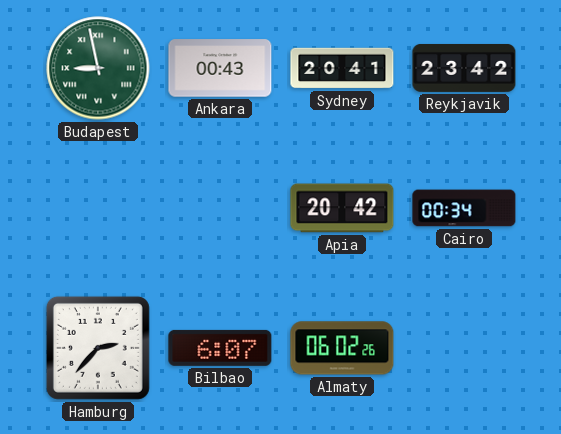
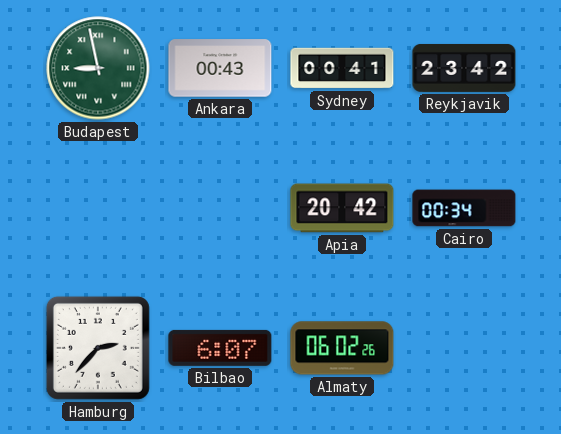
Sydney: 20:41 -> 00:41
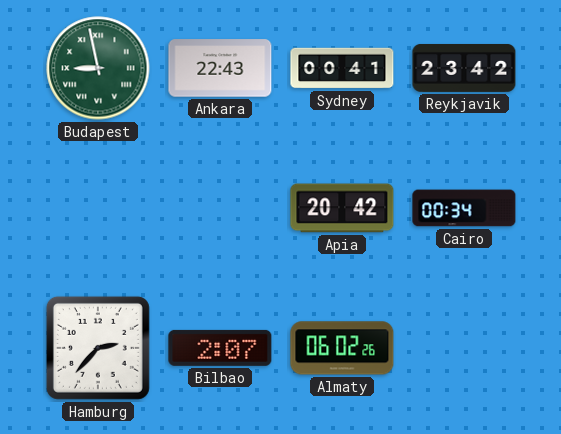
Ankara: 00:43 -> 22:43
Bilbao: 6:07 -> 2:07
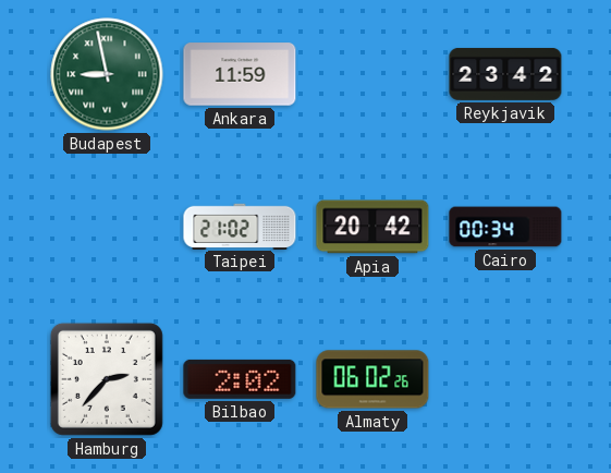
Ankara: 22:43 -> 11:59
Sydney: 00:41 -> none
Taipei: none -> 21:02
Bilbao: 2:07 -> 2:02
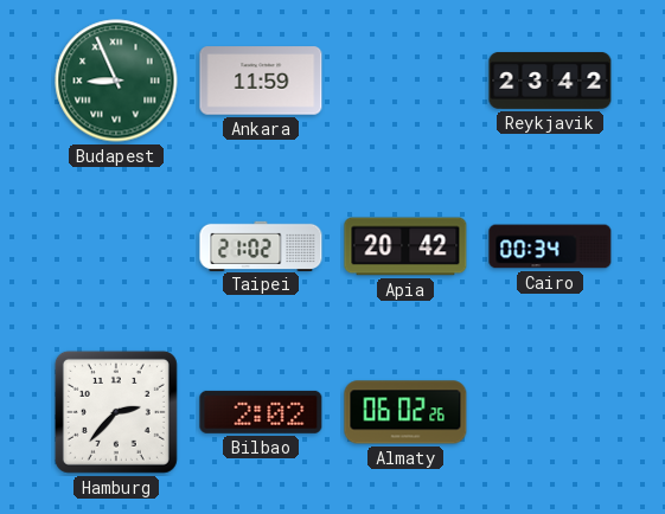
Budapest: 8:58 -> 8:56
